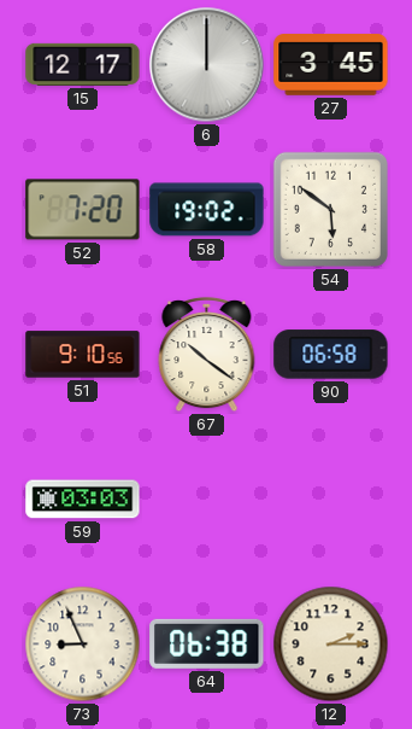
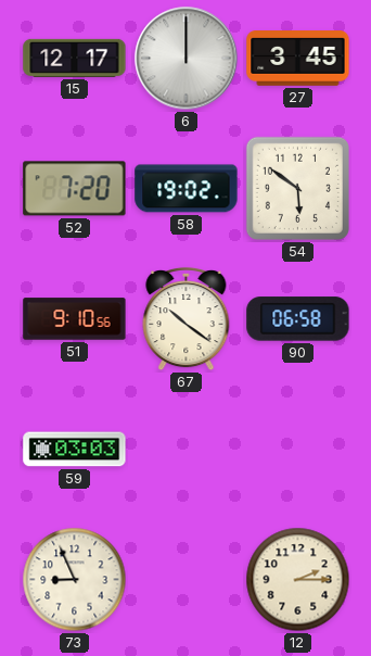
64: 06:38 -> none
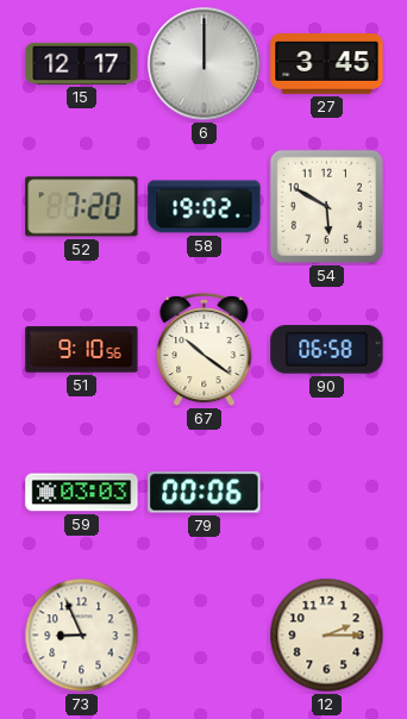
54: 5:51 -> 5:50
79: none -> 00:06
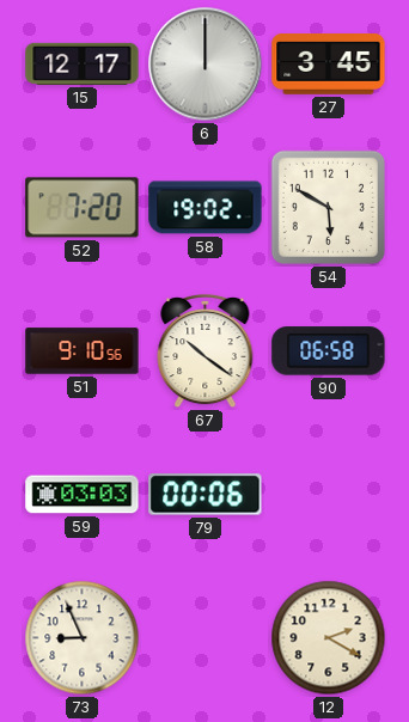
12: 2:15 -> 2:20
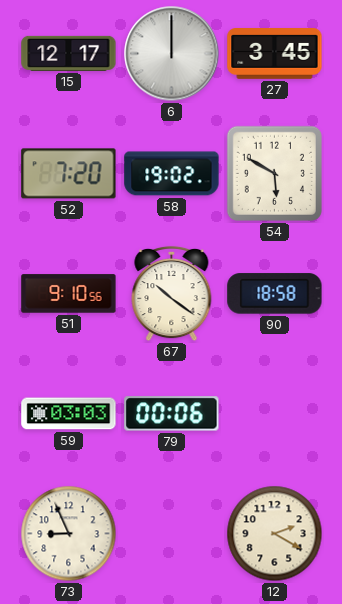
90: 06:58 -> 18:58
